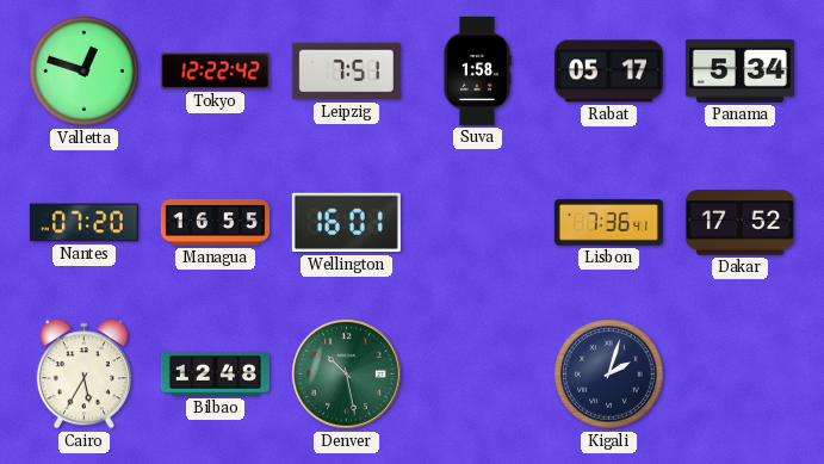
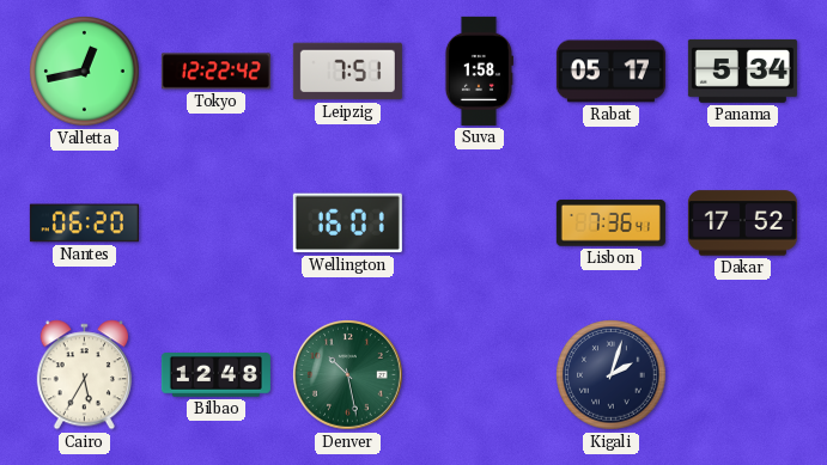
Valletta: 12:48 -> 12:43
Nantes: 07:20 -> 06:20
Managua: 16:55 -> none
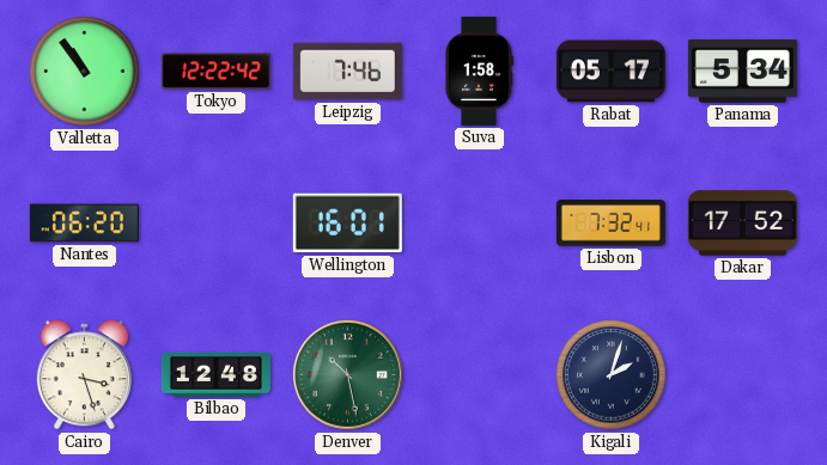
Valletta: 12:43 -> 10:54
Leipzig: 7:51 -> 7:46
Lisbon: 7:36 -> 7:32
Cairo: 5:35 -> 3:27
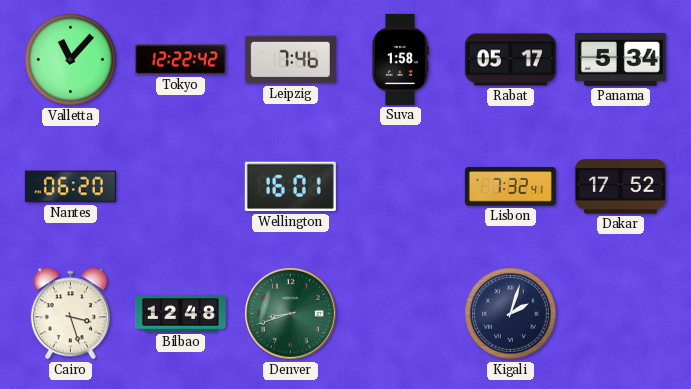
Valletta: 10:54 -> 11:07
Denver: 10:28 -> 8:42
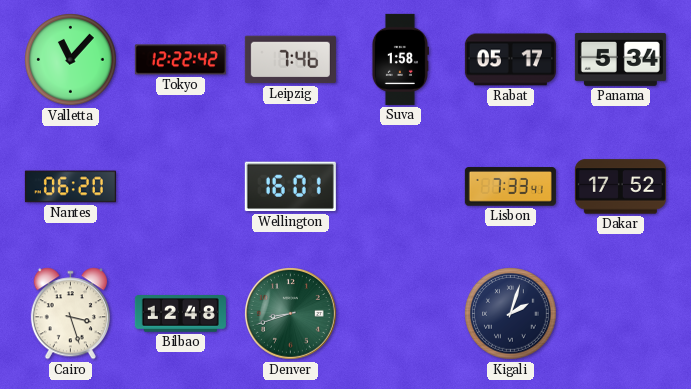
Lisbon: 7:32 -> 7:33
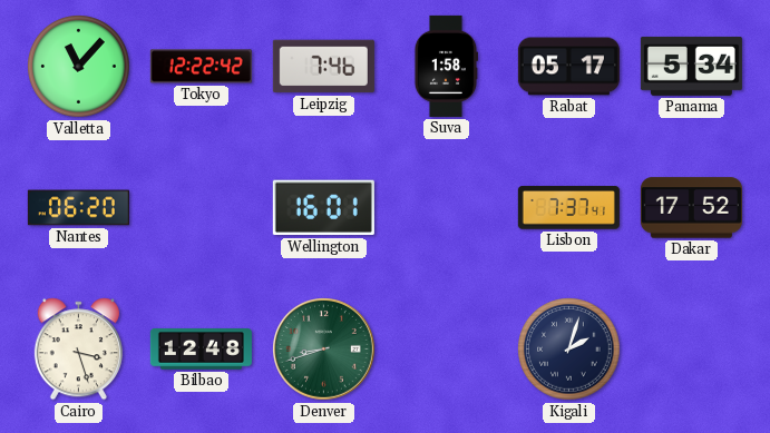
Lisbon: 7:33 -> 7:37
